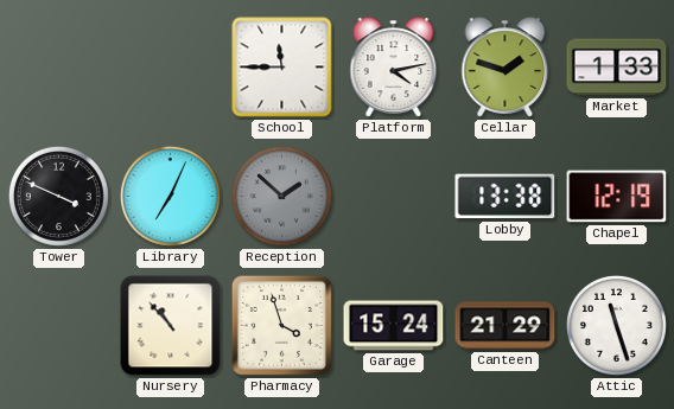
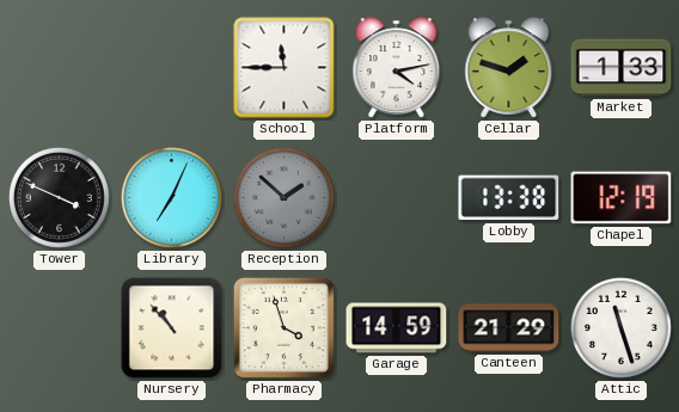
Garage: 15:24 -> 14:59
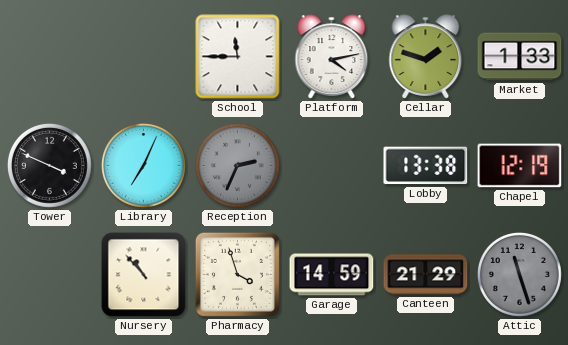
Reception: 1:52 -> 2:34
Attic dial: white -> grey
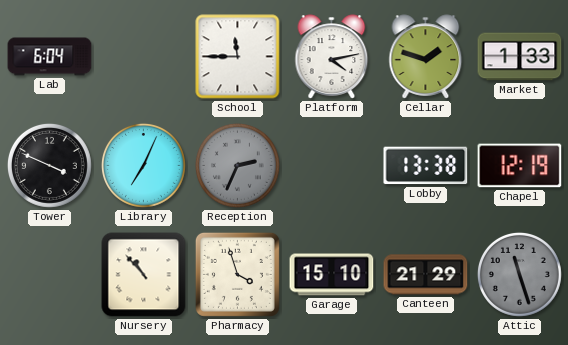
Lab: none -> 6:04
Garage: 14:59 -> 15:10
